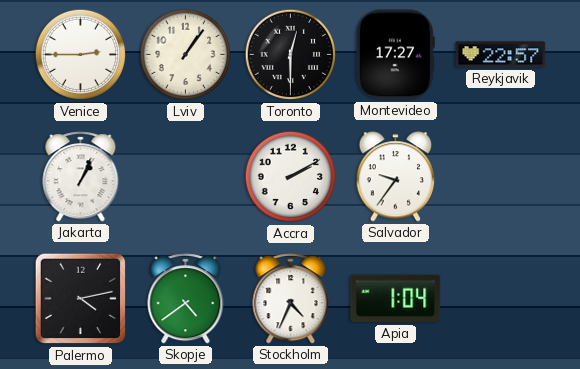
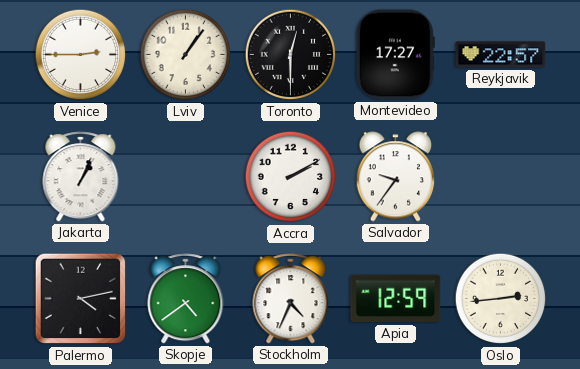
Apia: 1:04 -> 12:59
Oslo: none -> 2:44
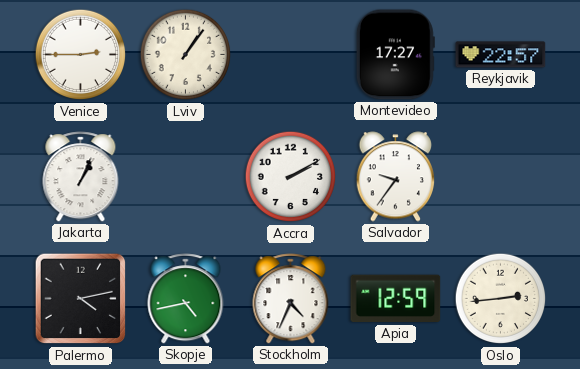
Toronto: 12:30 -> none
Skopje: 4:39 -> 4:43
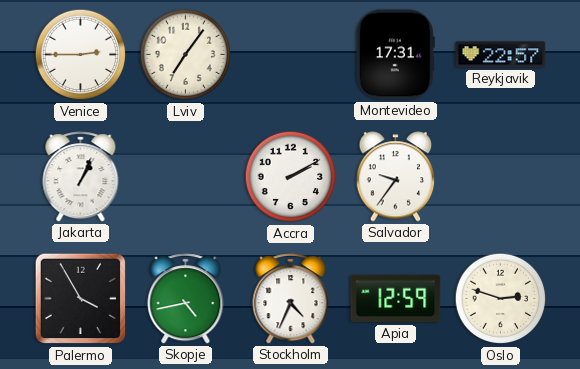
Lviv: 1:06 -> 7:06
Montevideo: 17:27 -> 17:31
Palermo: 4:13 -> 3:55
Oslo: 2:44 -> 2:48
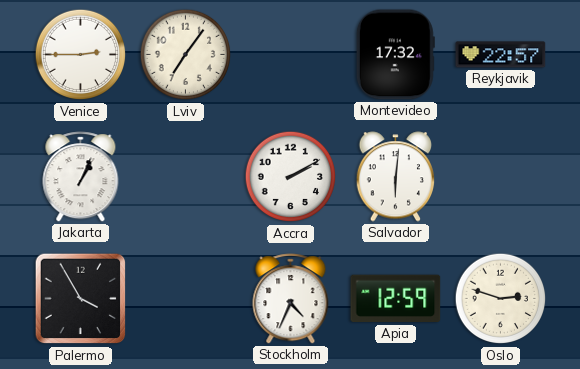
Montevideo: 17:31 -> 17:32
Salvador: 9:36 -> 6:01
Skopje: 4:43 -> none
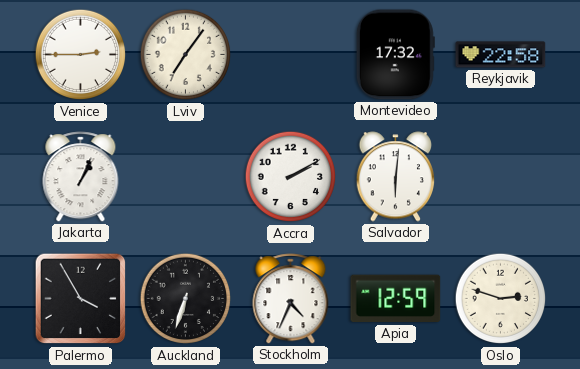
Reykjavik: 22:57 -> 22:58
Auckland: none -> 6:33
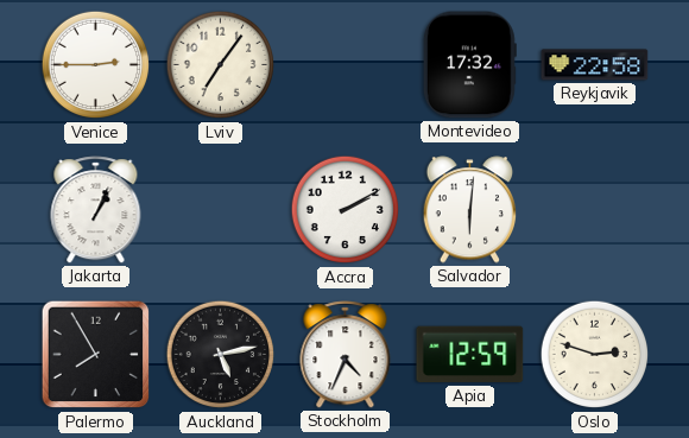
Palermo: 3:55 -> 7:55
Auckland: 6:33 -> 5:13
